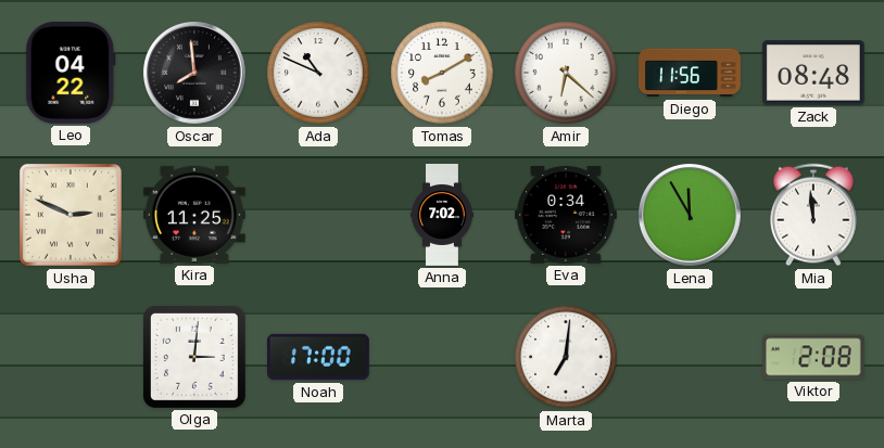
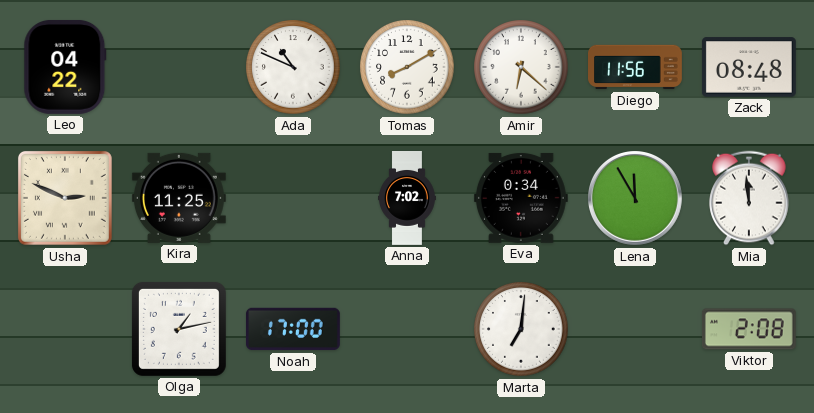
Oscar: 7:59 -> none
Olga: 3:01 -> 1:13
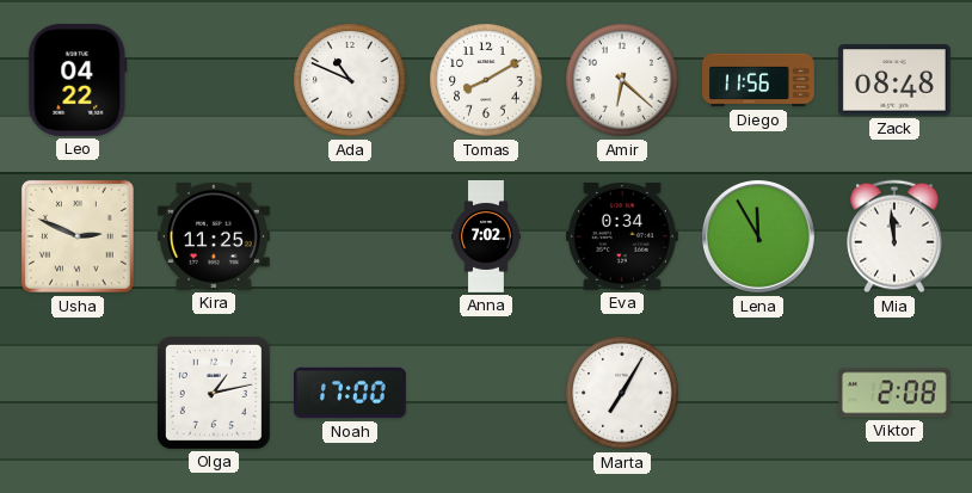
Marta: 7:01 -> 7:05
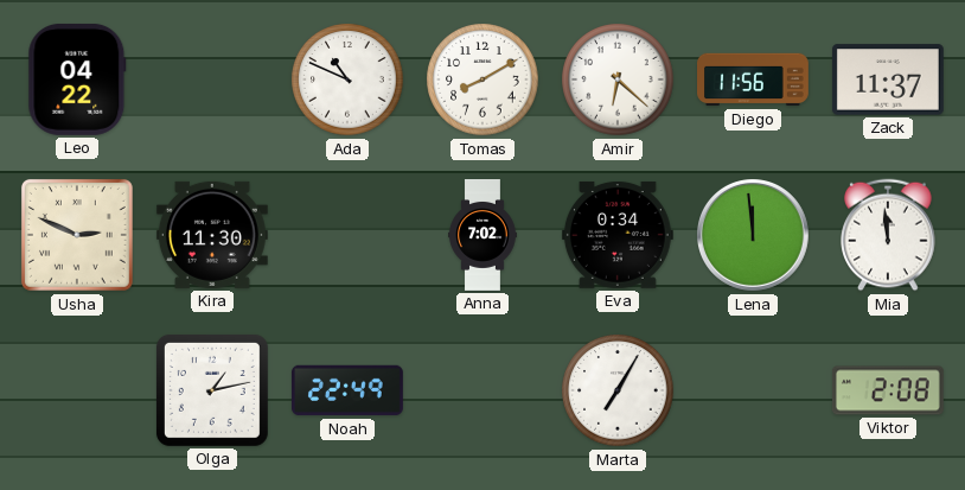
Zack: 08:48 -> 11:37
Kira: 11:25 -> 11:30
Lena: 11:55 -> 11:59
Noah: 17:00 -> 22:49
